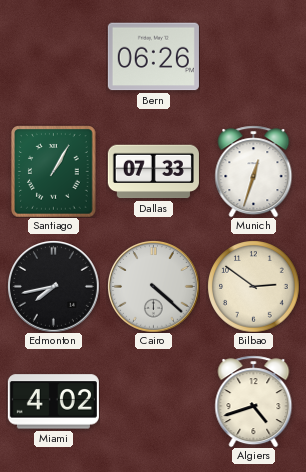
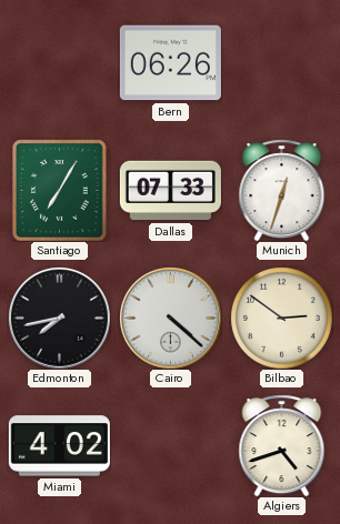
Santiago: 1:05 -> 7:05
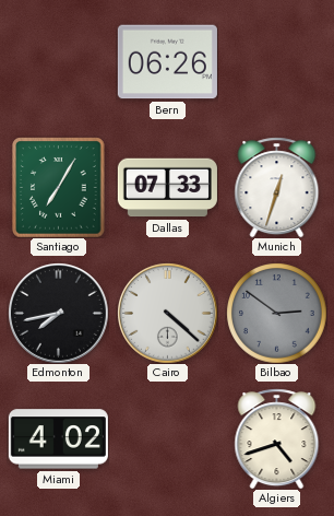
Bilbao dial: cream -> grey
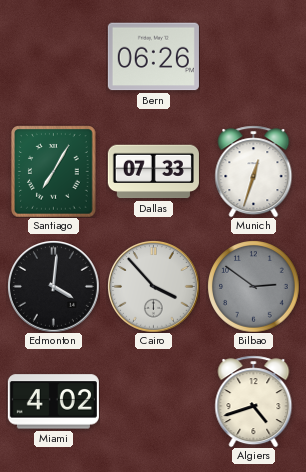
Edmonton: 7:43 -> 4:01
Cairo: 4:22 -> 3:53
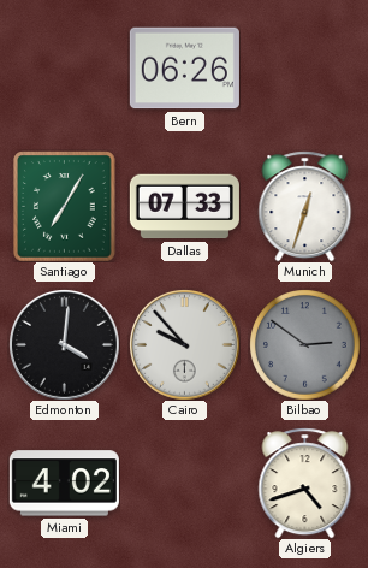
Cairo: 3:53 -> 9:53
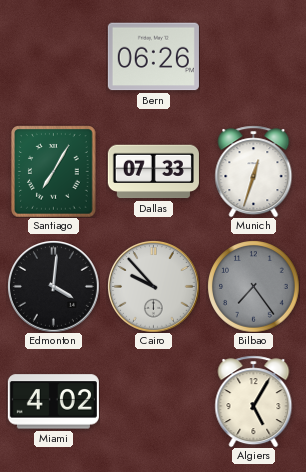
Bilbao: 2:51 -> 7:24
Algiers: 4:42 -> 5:05
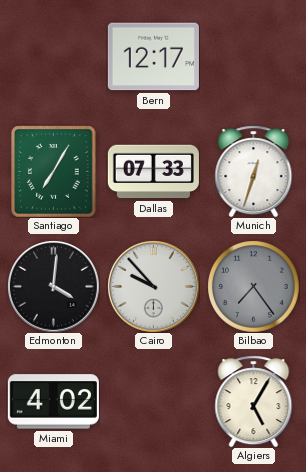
Bern: 06:26 -> 12:17
